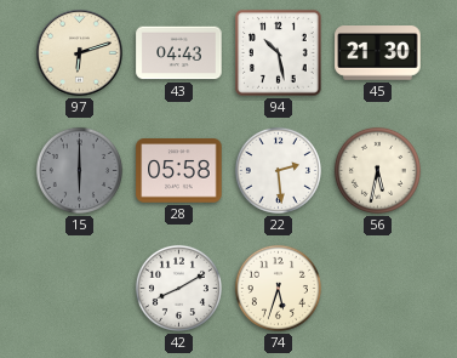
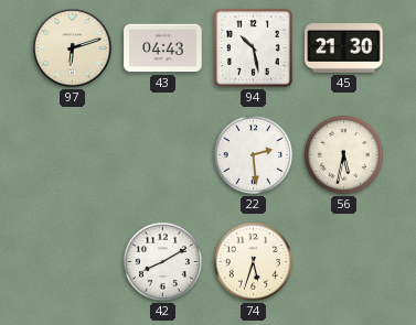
15: 6:00 -> none
28: 05:58 -> none
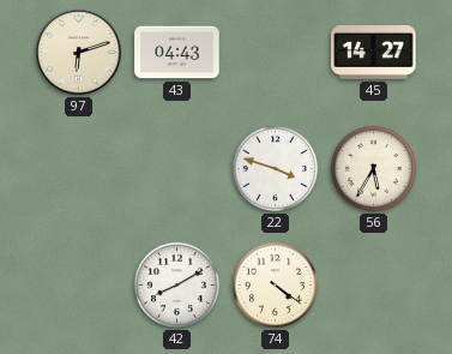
94: 10:28 -> none
45: 21:30 -> 14:27
22: 2:29 -> 3:48
56: 5:32 -> 5:35
74: 5:33 -> 4:21
